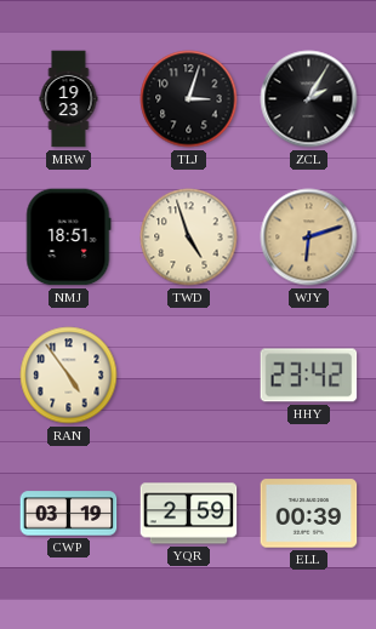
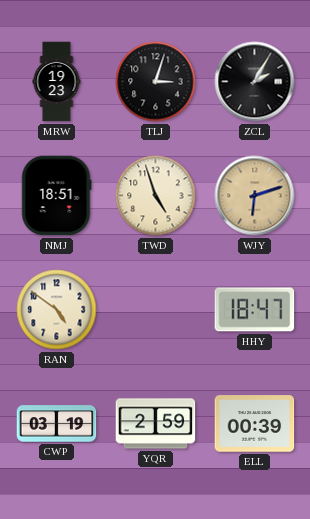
RAN: 4:54 -> 4:51
HHY: 23:42 -> 18:47
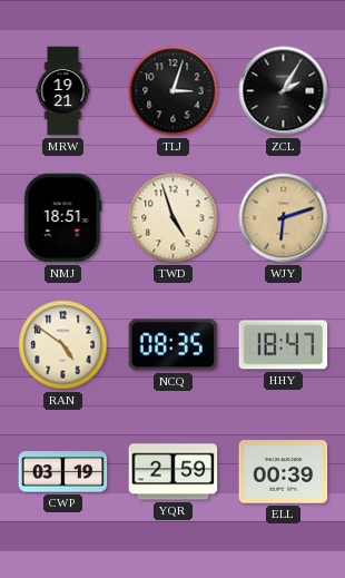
MRW: 19:23 -> 19:21
NCQ: none -> 08:35
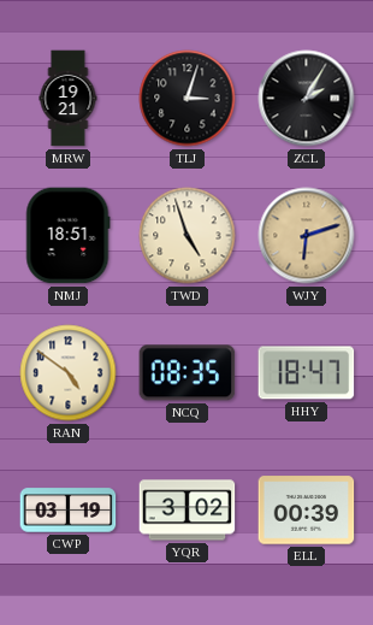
YQR: 2:59 -> 3:02
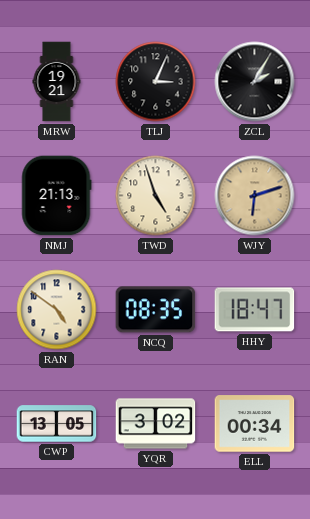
TLJ: 3:03 -> 3:04
NMJ: 18:51 -> 21:13
CWP: 03:19 -> 13:05
ELL: 00:39 -> 00:34
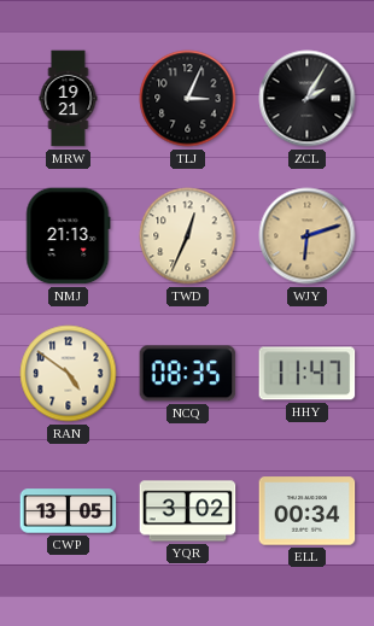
TWD: 4:57 -> 12:34
HHY: 18:47 -> 11:47
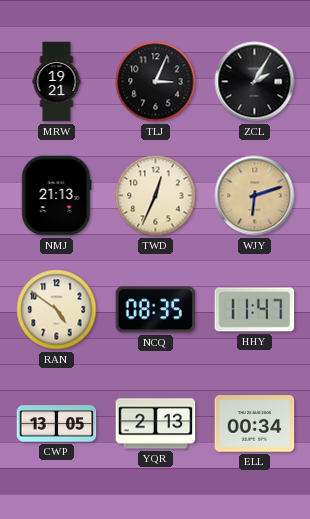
YQR: 3:02 -> 2:13
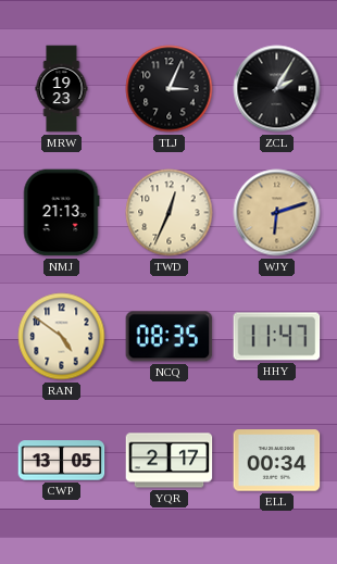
MRW: 19:21 -> 19:23
YQR: 2:13 -> 2:17
